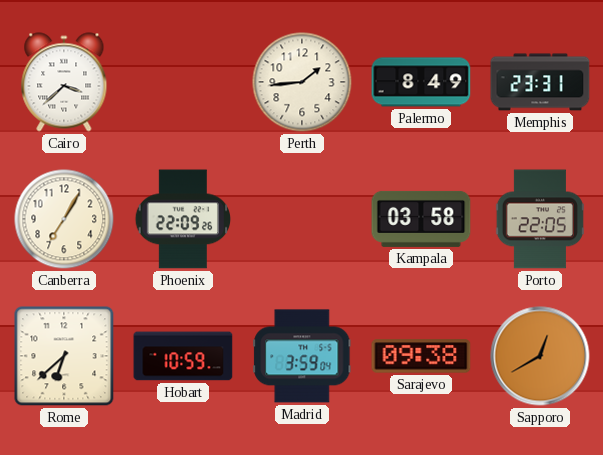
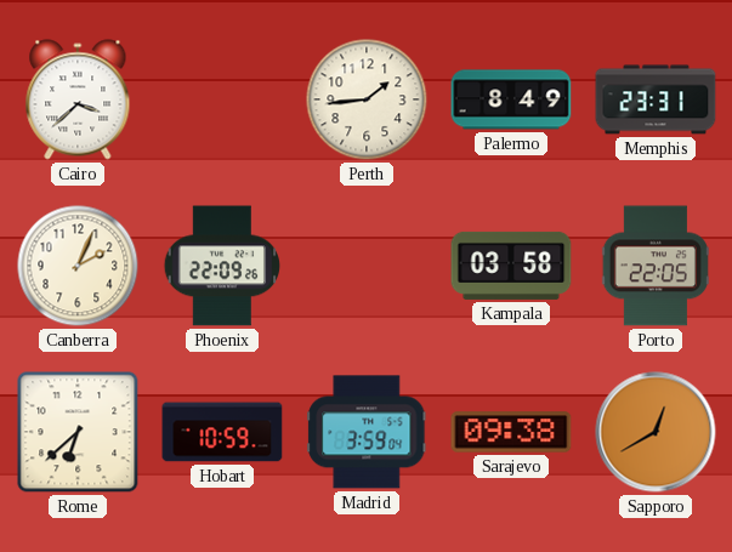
Canberra: 7:05 -> 2:04
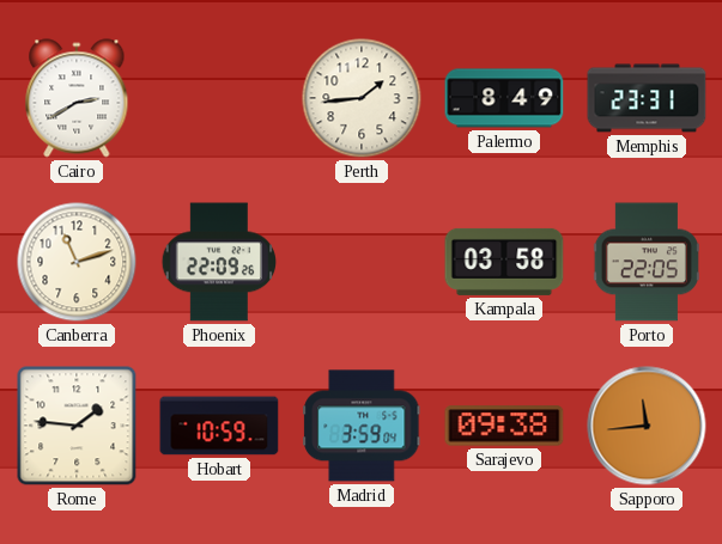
Cairo: 3:38 -> 2:40
Canberra: 2:04 -> 11:12
Rome: 6:38 -> 1:46
Sapporo: 12:40 -> 11:44
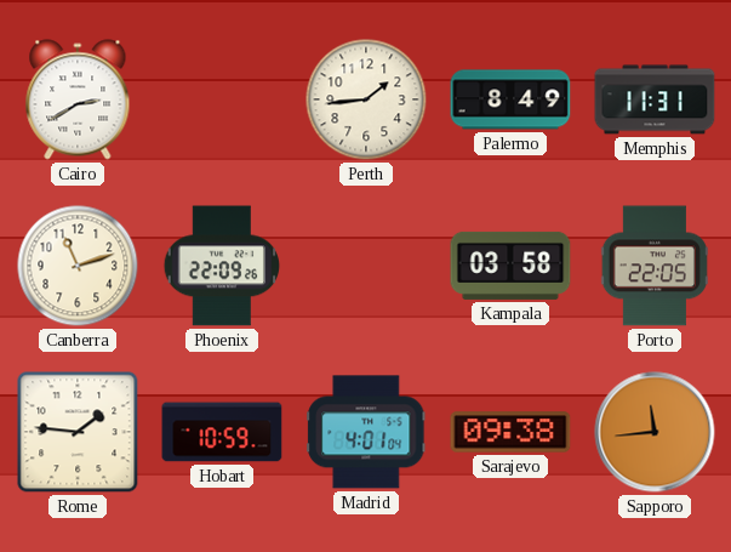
Memphis: 23:31 -> 11:31
Madrid: 3:59 -> 4:01
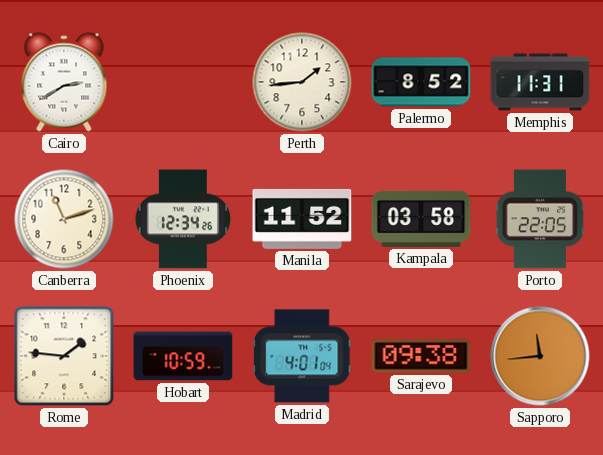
Palermo: 8:49 -> 8:52
Phoenix: 22:09 -> 12:34
Manila: none -> 11:52
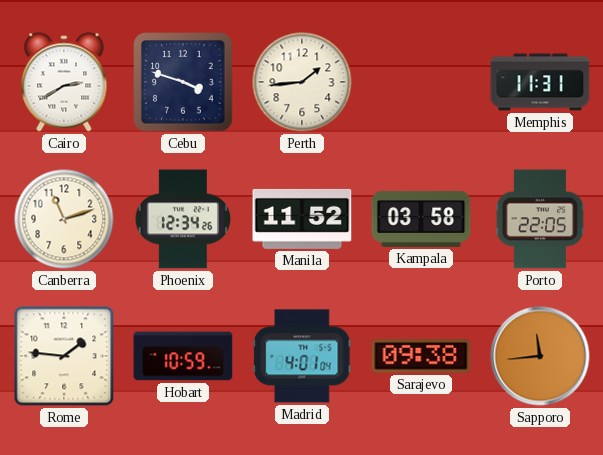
Cebu: none -> 3:48
Palermo: 8:52 -> none
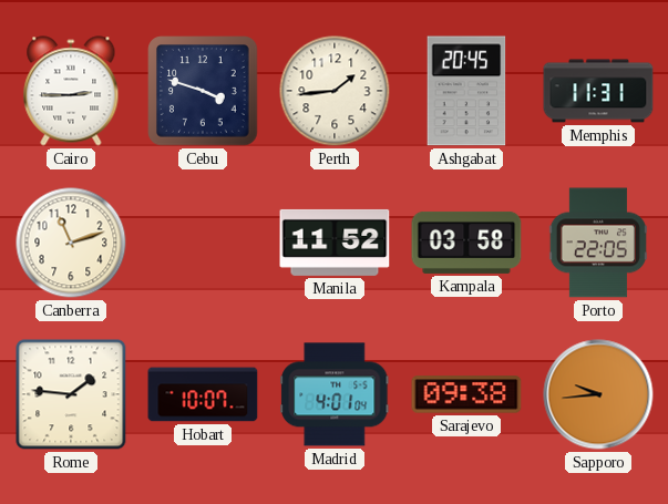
Cairo: 2:40 -> 2:45
Ashgabat: none -> 20:45
Phoenix: 12:34 -> none
Hobart: 10:59 -> 10:07
Sapporo: 11:44 -> 9:44
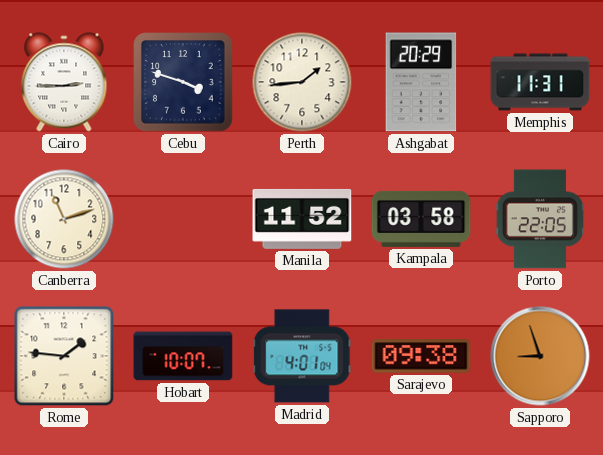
Ashgabat: 20:45 -> 20:29
Sapporo: 9:44 -> 8:57
